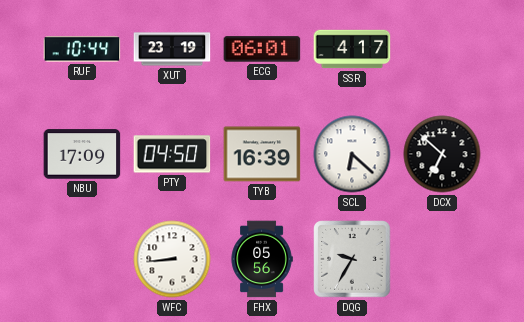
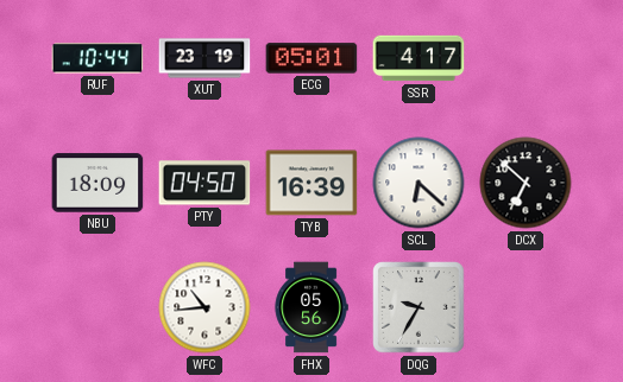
ECG: 06:01 -> 05:01
NBU: 17:09 -> 18:09
WFC: 8:44 -> 10:44
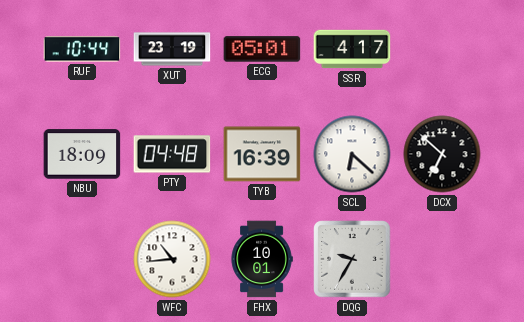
PTY: 04:50 -> 04:48
FHX: 05:56 -> 10:01
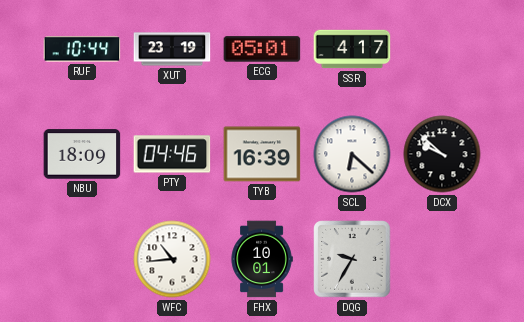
PTY: 04:48 -> 04:46
DCX: 6:52 -> 9:52
